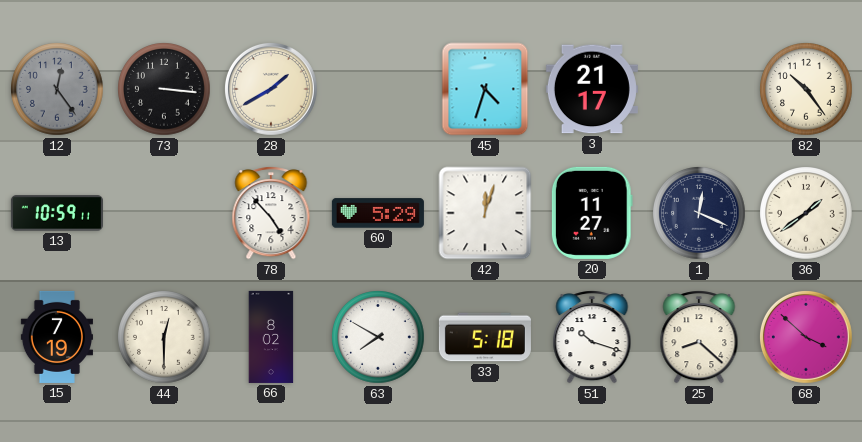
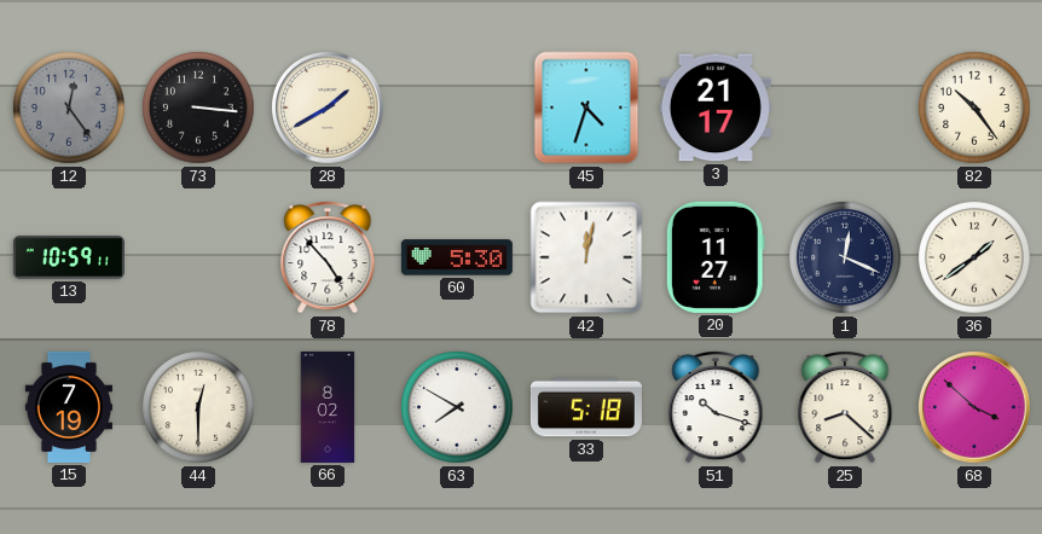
60: 5:29 -> 5:30
42: 12:03 -> 12:02
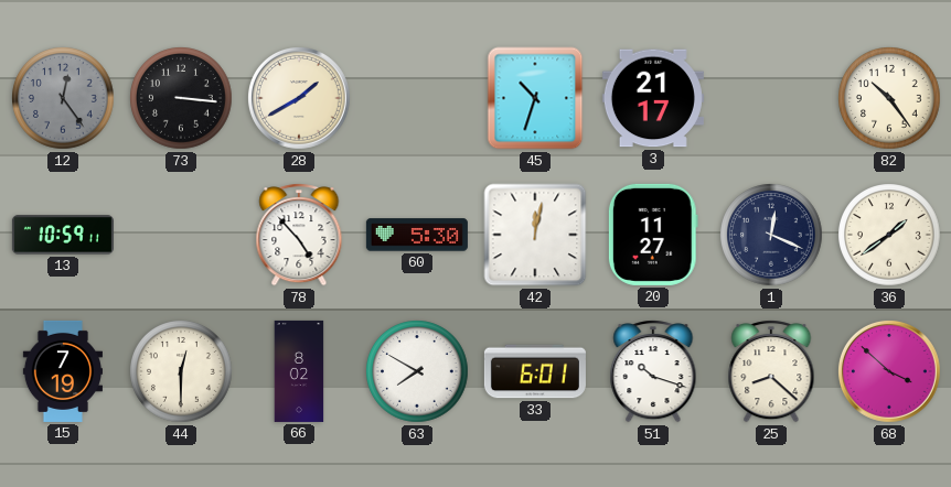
45: 4:33 -> 10:33
33: 5:18 -> 6:01
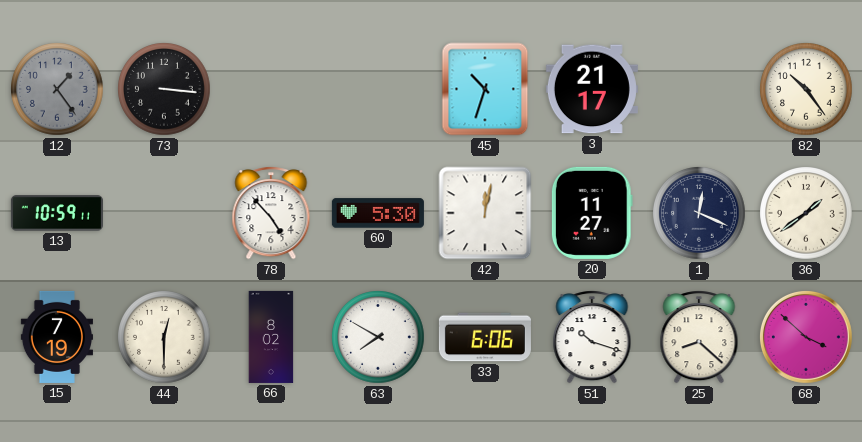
12: 12:24 -> 1:24
28: 1:40 -> none
33: 6:01 -> 6:06
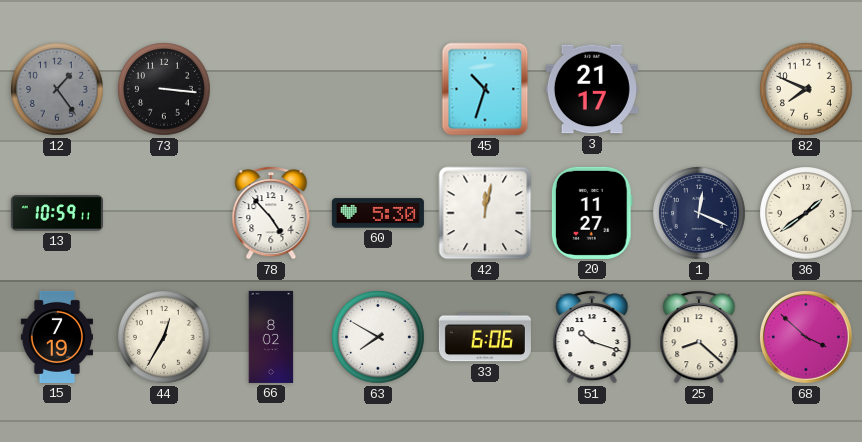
82: 10:24 -> 7:49
44: 12:30 -> 12:35
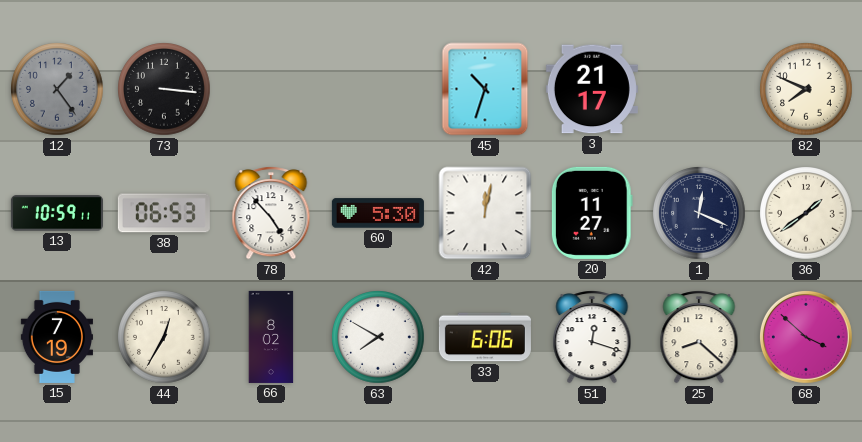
38: none -> 06:53
51: 10:18 -> 12:18
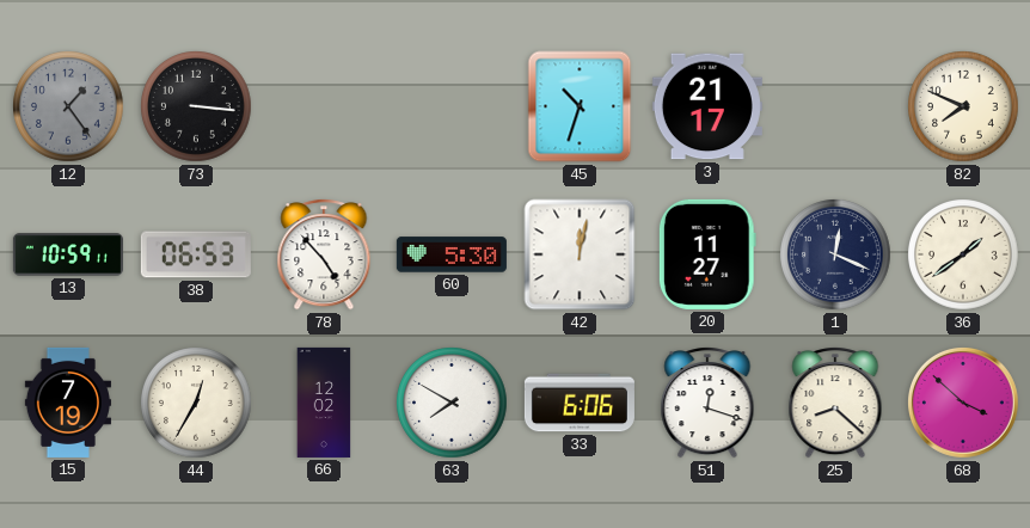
66: 8:02 -> 12:02
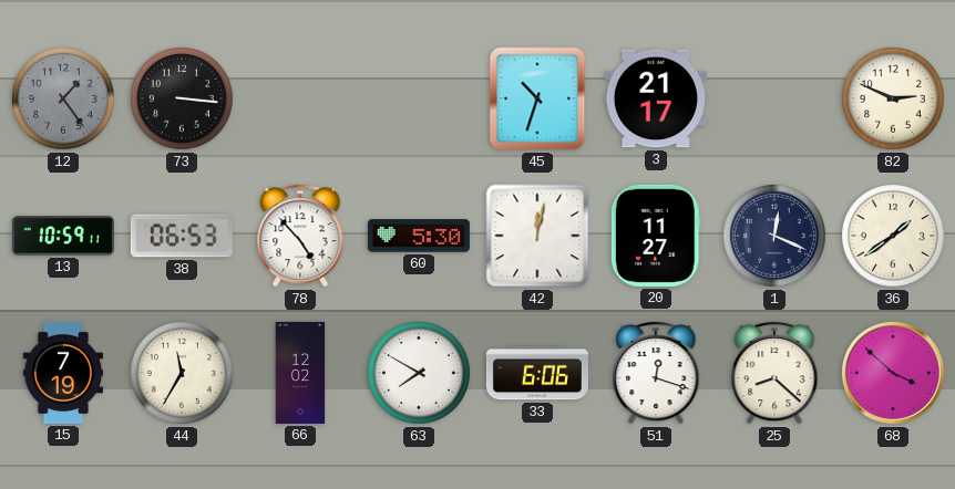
82: 7:49 -> 2:49
44: 12:35 -> 11:35
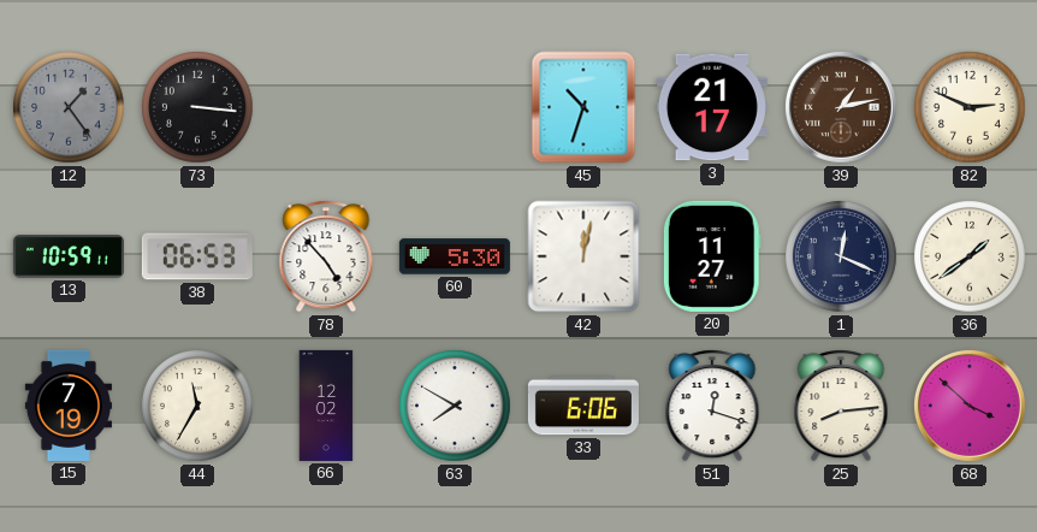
39: none -> 1:13
25: 8:22 -> 8:14
